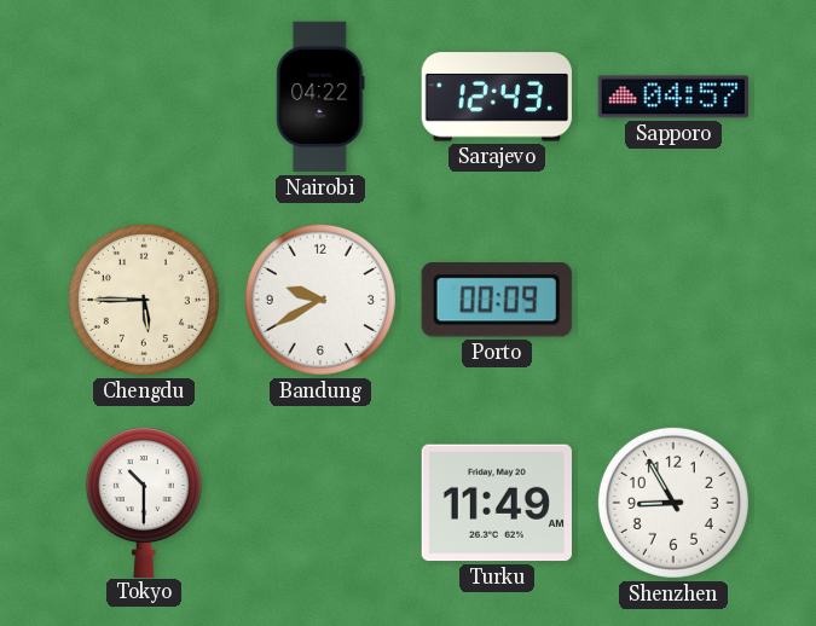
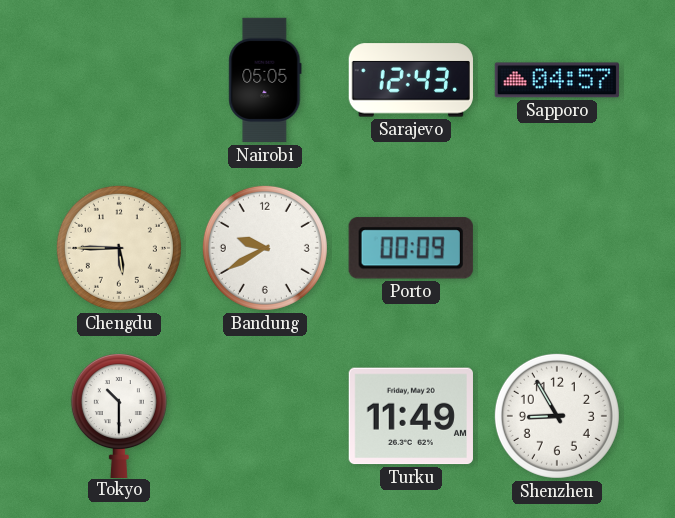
Nairobi: 04:22 -> 05:05
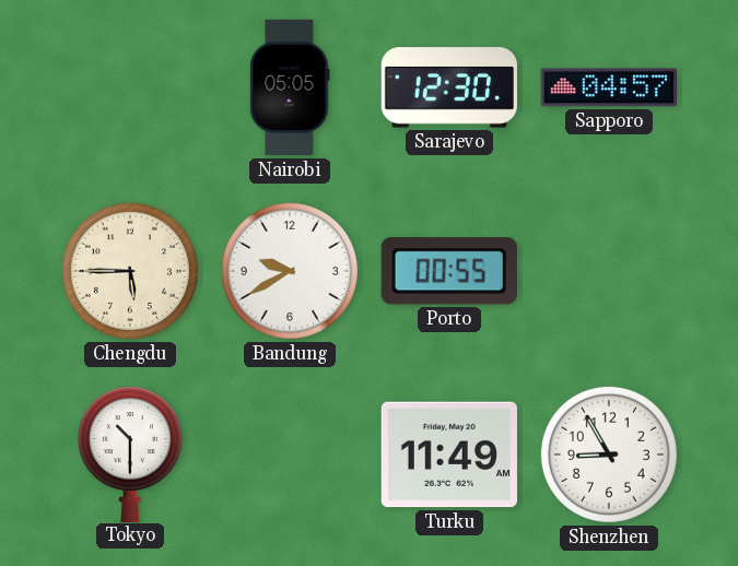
Sarajevo: 12:43 -> 12:30
Porto: 00:09 -> 00:55
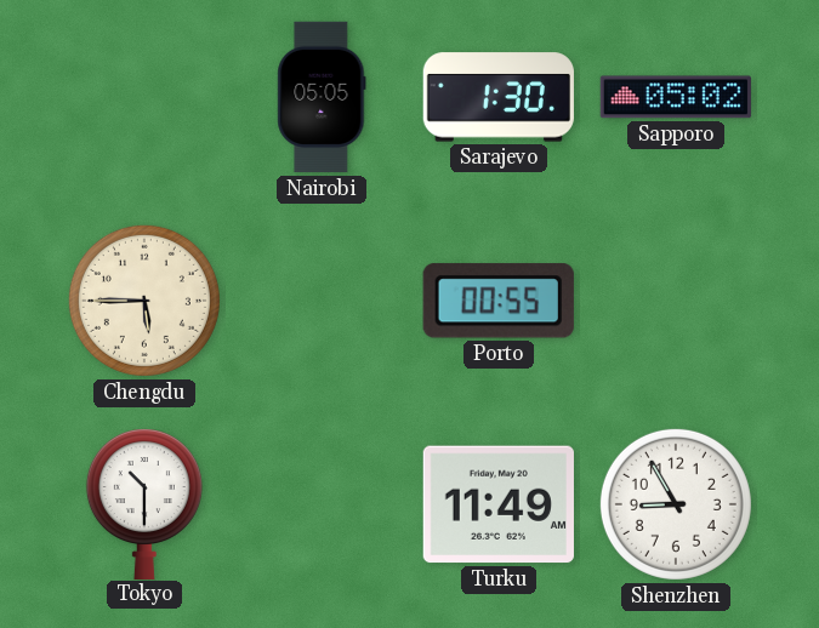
Sarajevo: 12:30 -> 1:30
Sapporo: 04:57 -> 05:02
Bandung: 9:40 -> none
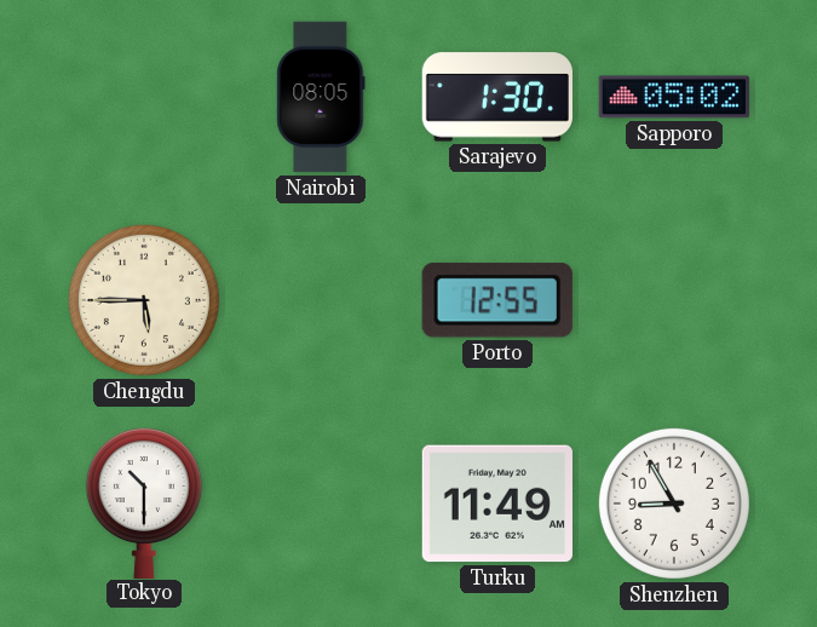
Nairobi: 05:05 -> 08:05
Porto: 00:55 -> 12:55
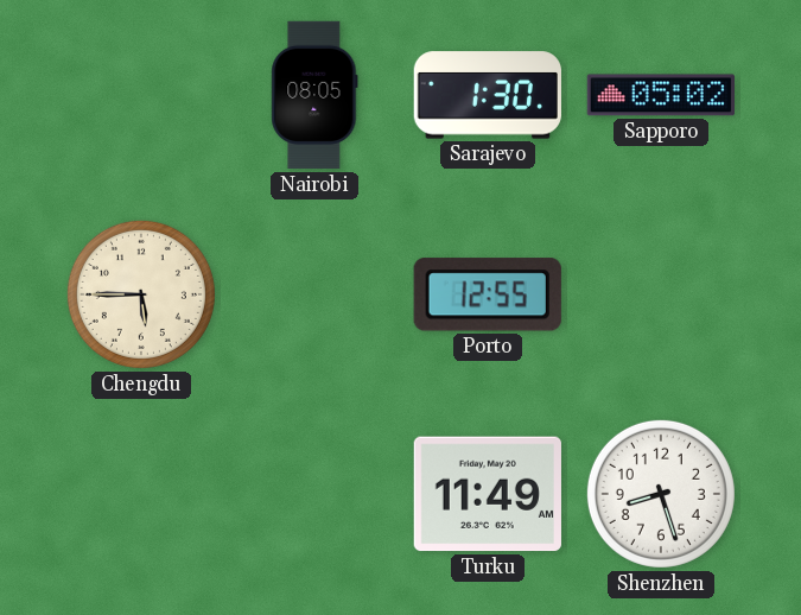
Tokyo: 10:30 -> none
Shenzhen: 8:55 -> 8:27
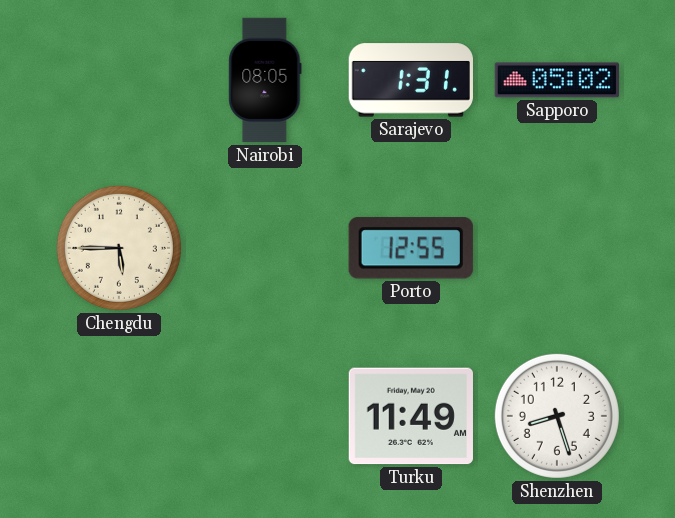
Sarajevo: 1:30 -> 1:31
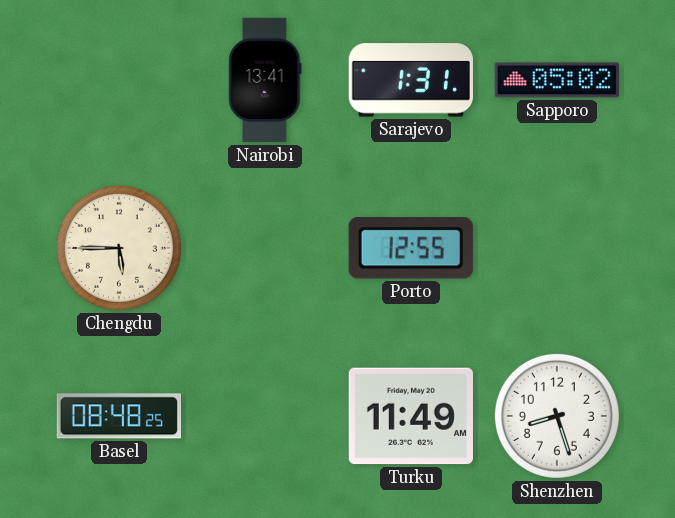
Nairobi: 08:05 -> 13:41
Basel: none -> 08:48
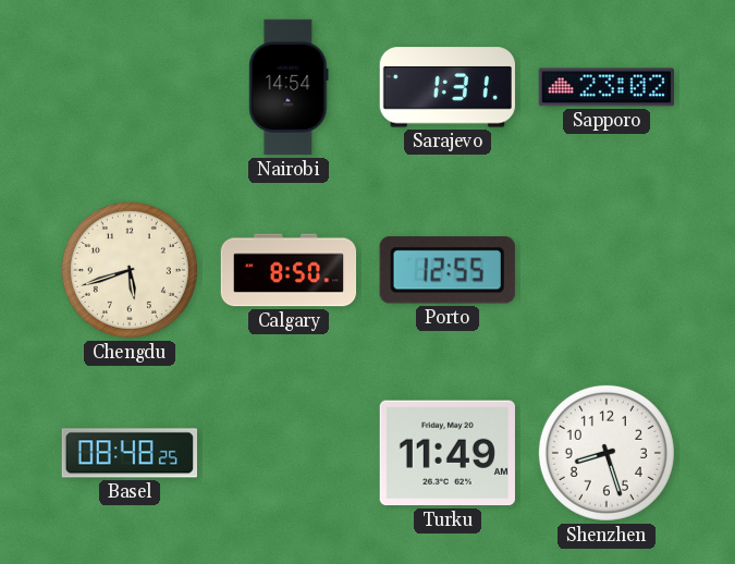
Nairobi: 13:41 -> 14:54
Sapporo: 05:02 -> 23:02
Chengdu: 5:45 -> 5:42
Calgary: none -> 8:50
